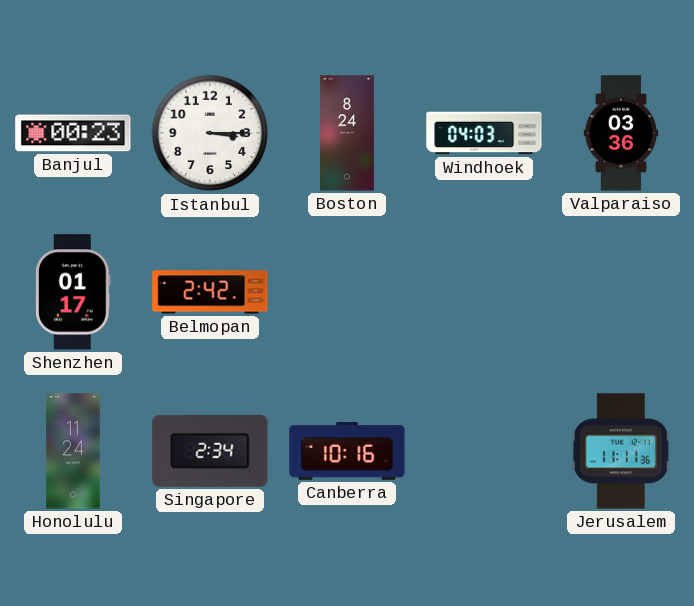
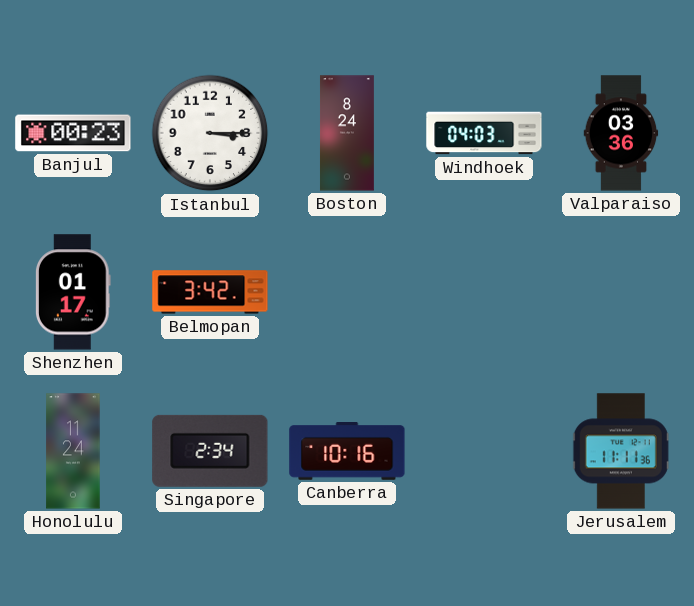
Belmopan: 2:42 -> 3:42
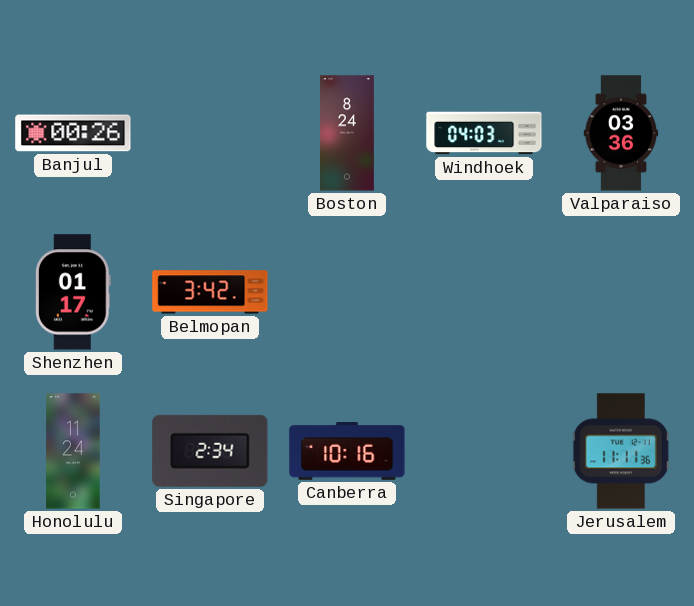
Banjul: 00:23 -> 00:26
Istanbul: 3:15 -> none
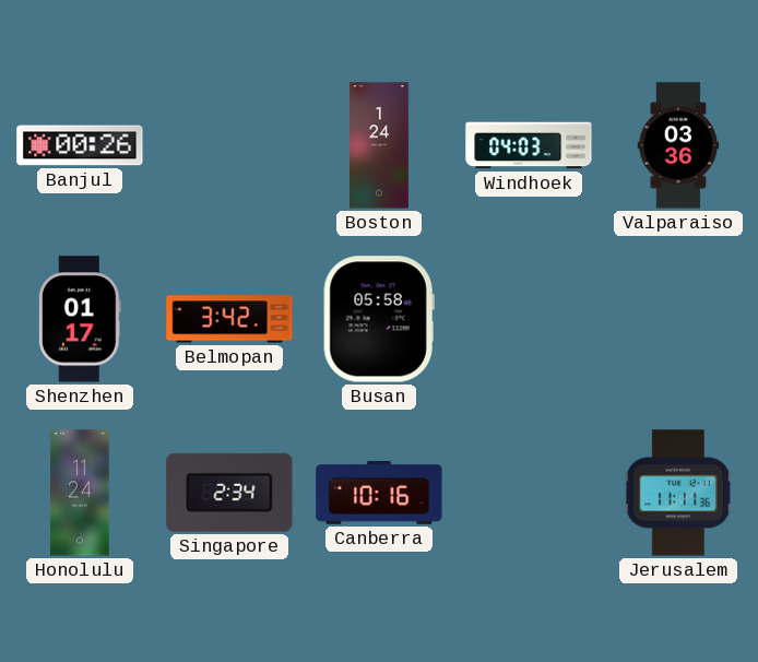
Boston: 8:24 -> 1:24
Busan: none -> 05:58
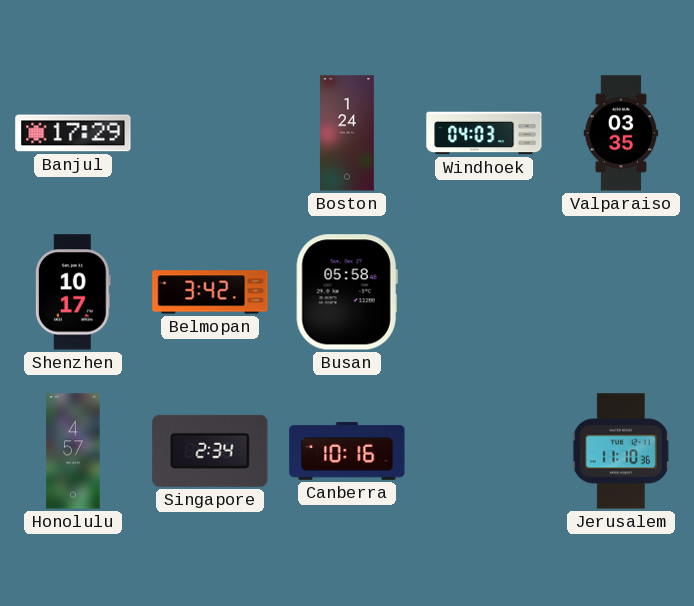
Banjul: 00:26 -> 17:29
Valparaiso: 03:36 -> 03:35
Shenzhen: 01:17 -> 10:17
Honolulu: 11:24 -> 4:57
Jerusalem: 11:11 -> 11:10
